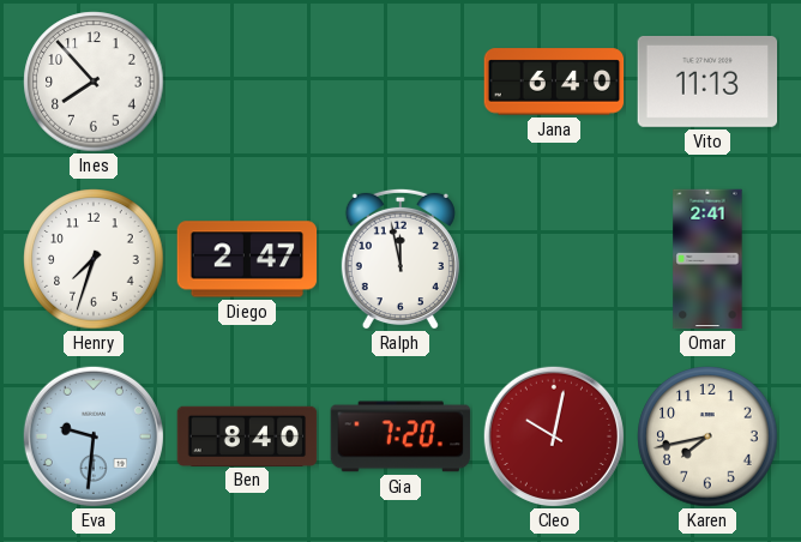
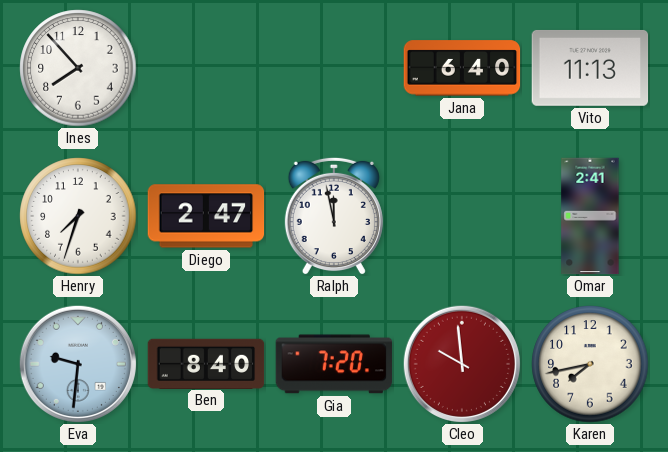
Cleo: 10:02 -> 9:59
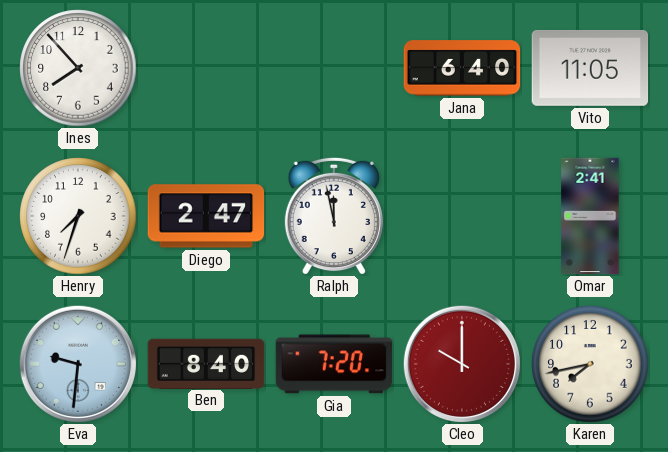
Vito: 11:13 -> 11:05
Cleo: 9:59 -> 10:00
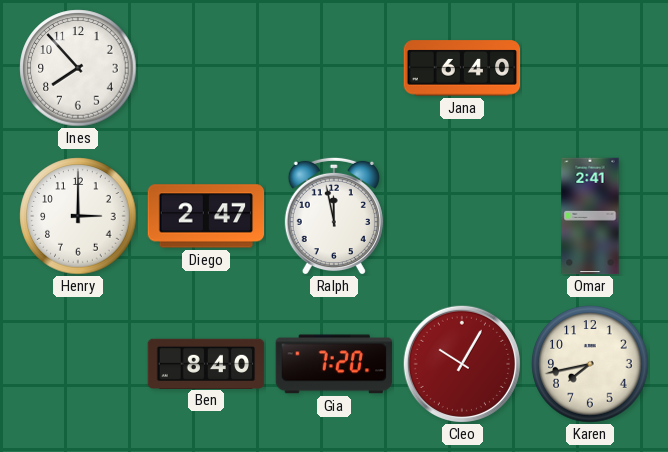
Vito: 11:05 -> none
Henry: 7:33 -> 3:00
Eva: 9:31 -> none
Cleo: 10:00 -> 10:05
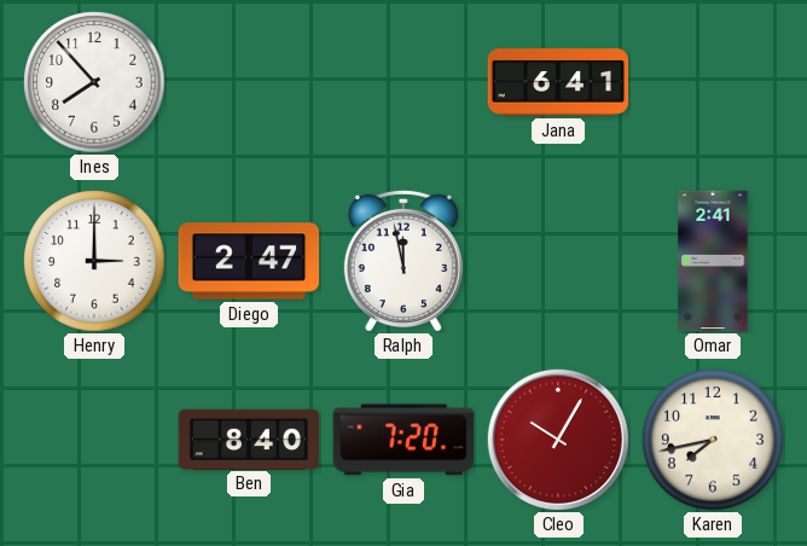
Jana: 6:40 -> 6:41
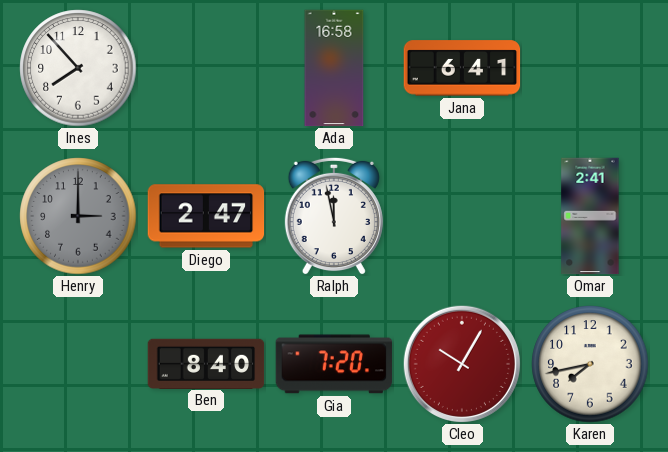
Ada: none -> 16:58
Henry dial: white -> grey
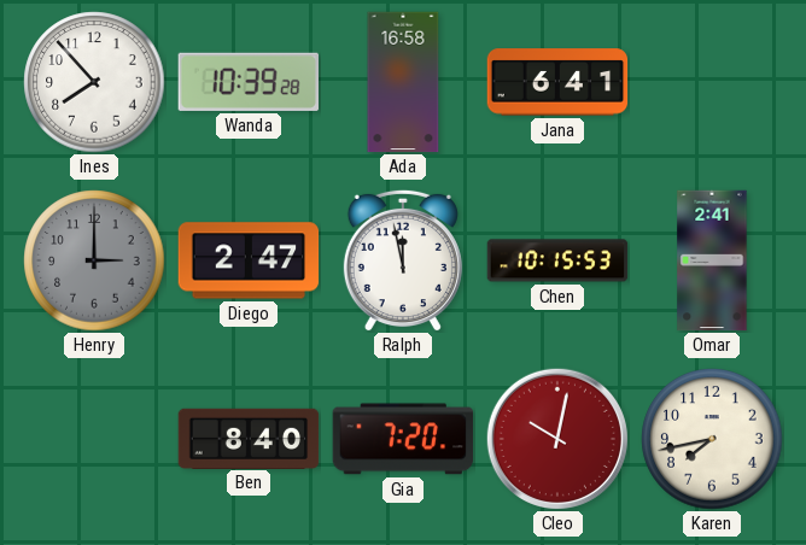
Wanda: none -> 10:39
Chen: none -> 10:15
Cleo: 10:05 -> 10:02
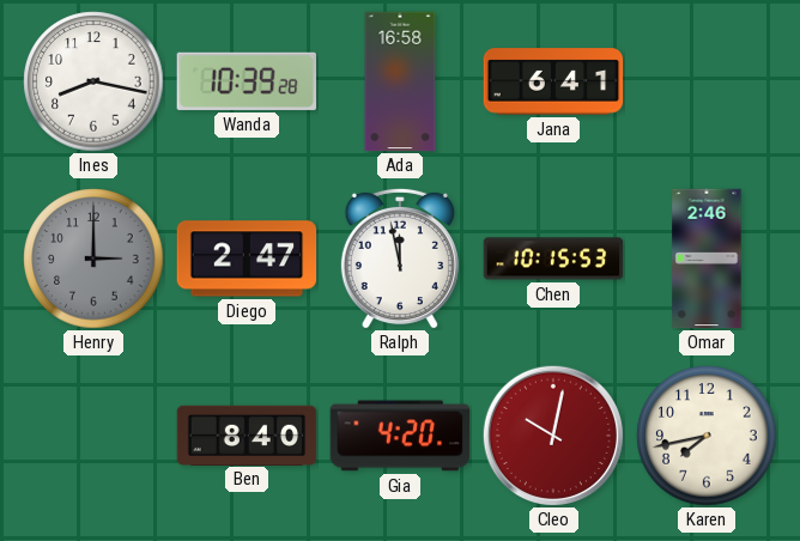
Ines: 7:53 -> 8:17
Omar: 2:41 -> 2:46
Gia: 7:20 -> 4:20
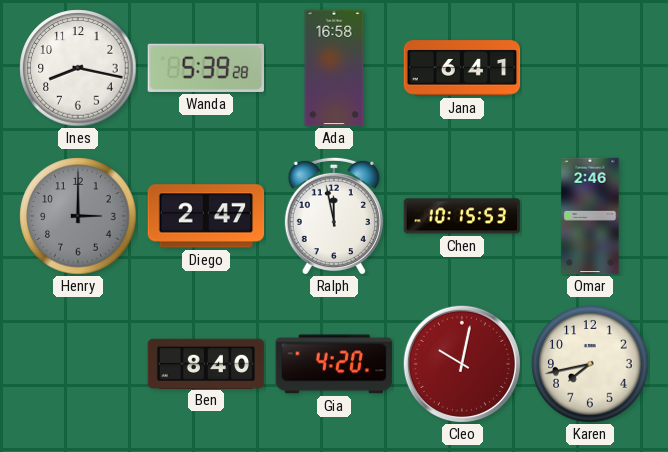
Wanda: 10:39 -> 5:39
